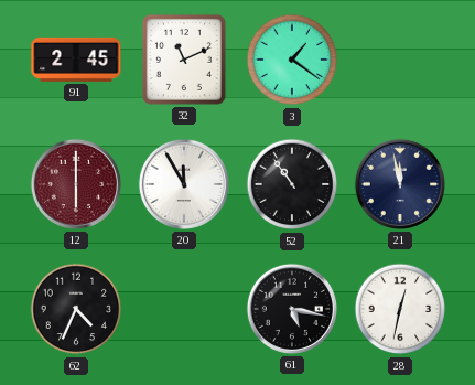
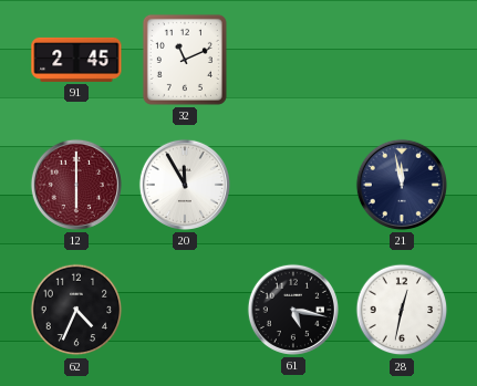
3: 1:21 -> none
52: 10:54 -> none
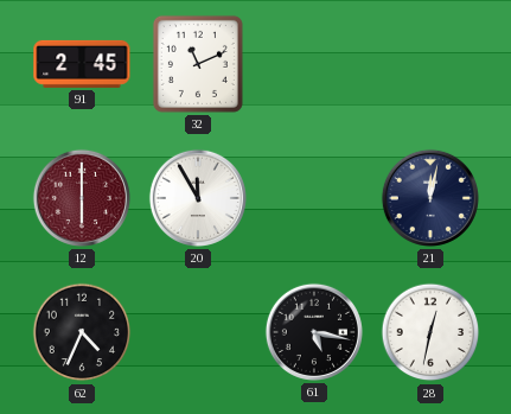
21: 11:58 -> 12:02
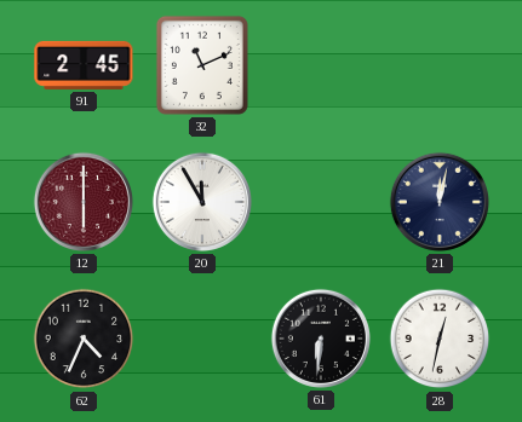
61: 5:17 -> 6:31
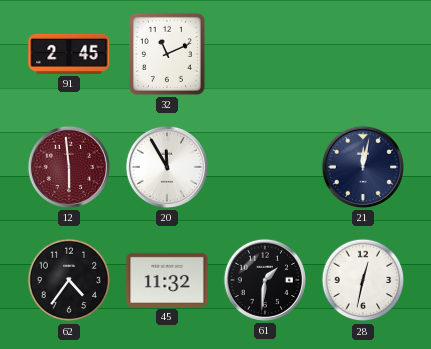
12: 6:00 -> 5:59
62: 4:34 -> 4:36
45: none -> 11:32
61: 6:31 -> 1:31
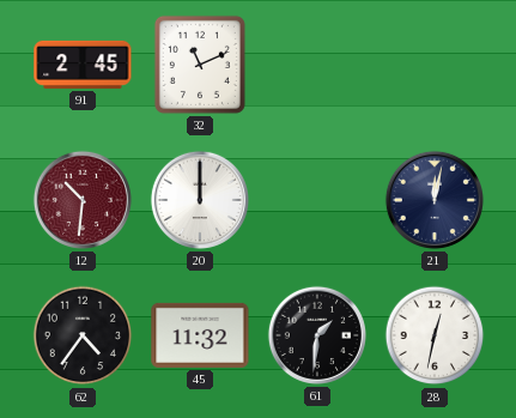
12: 5:59 -> 10:31
20: 11:55 -> 12:00
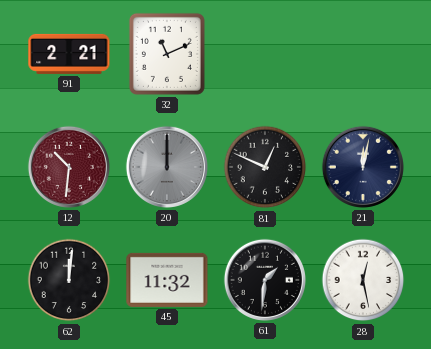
91: 2:45 -> 2:21
20 dial: white -> grey
81: none -> 12:49
62: 4:36 -> 12:01
28: 12:32 -> 12:28
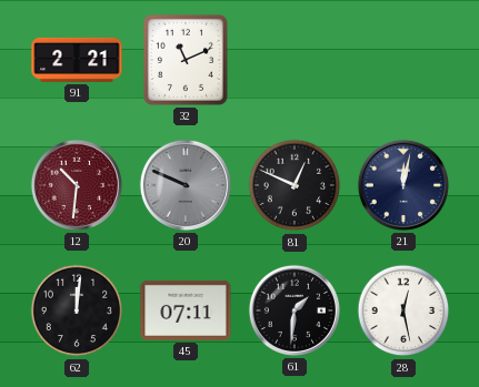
20: 12:00 -> 9:49
45: 11:32 -> 07:11
